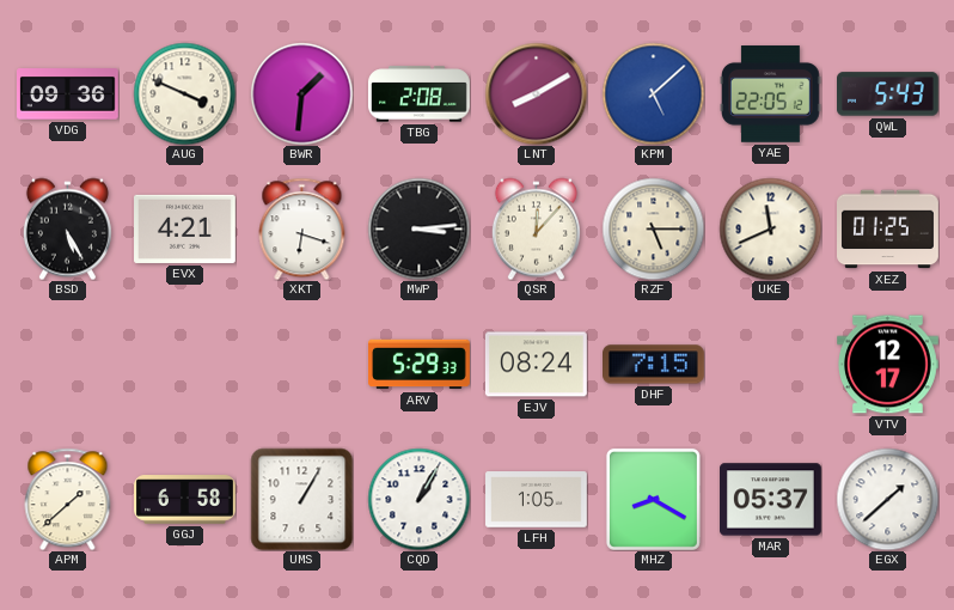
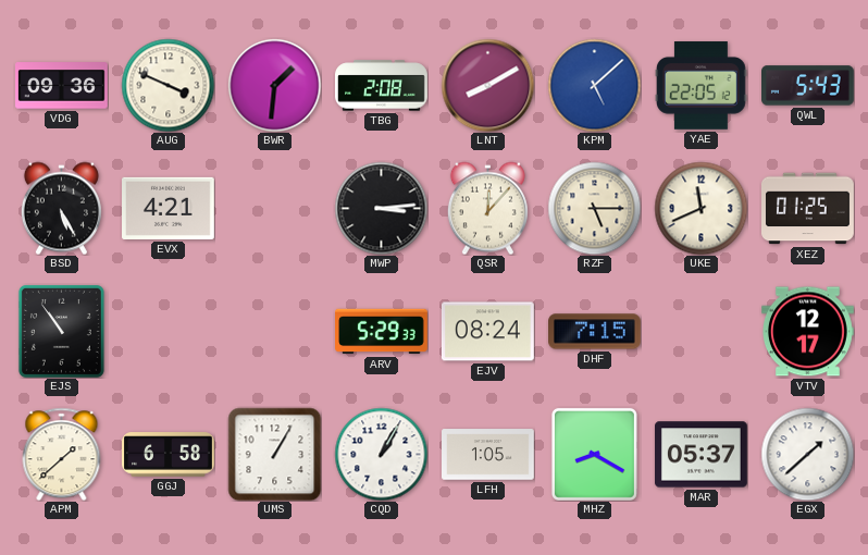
XKT: 6:18 -> none
EJS: none -> 10:54
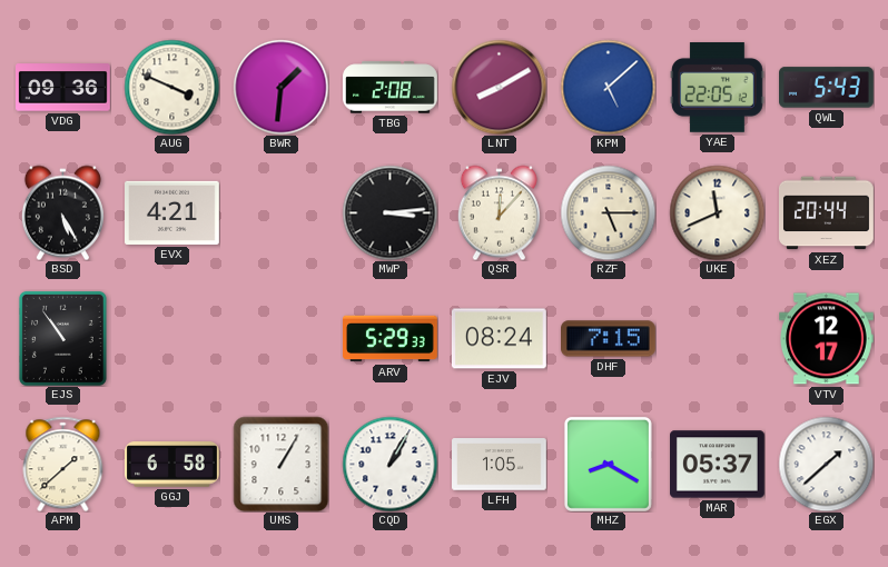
XEZ: 01:25 -> 20:44
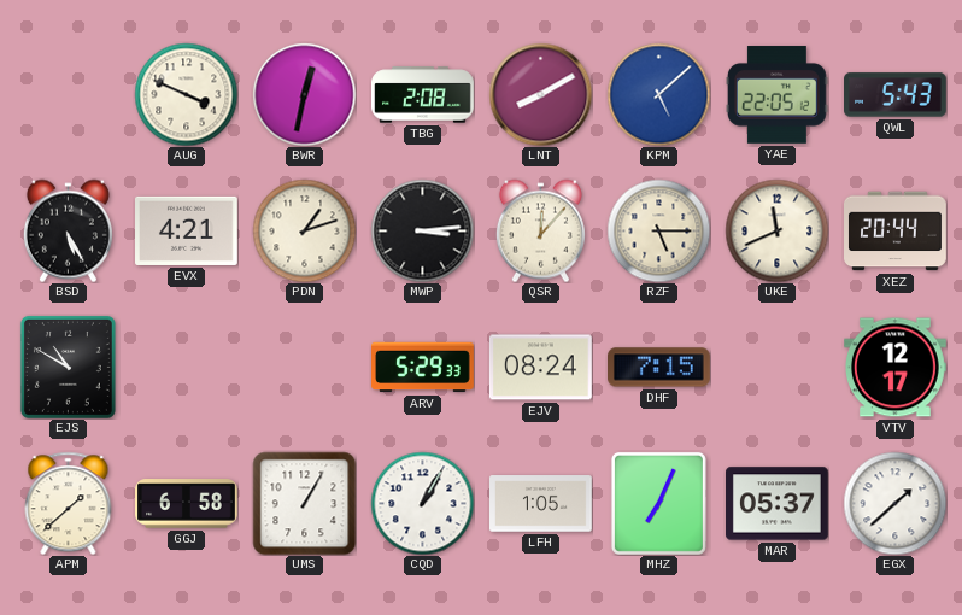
VDG: 09:36 -> none
BWR: 1:31 -> 12:32
PDN: none -> 1:12
EJS: 10:54 -> 10:50
MHZ: 8:20 -> 7:04
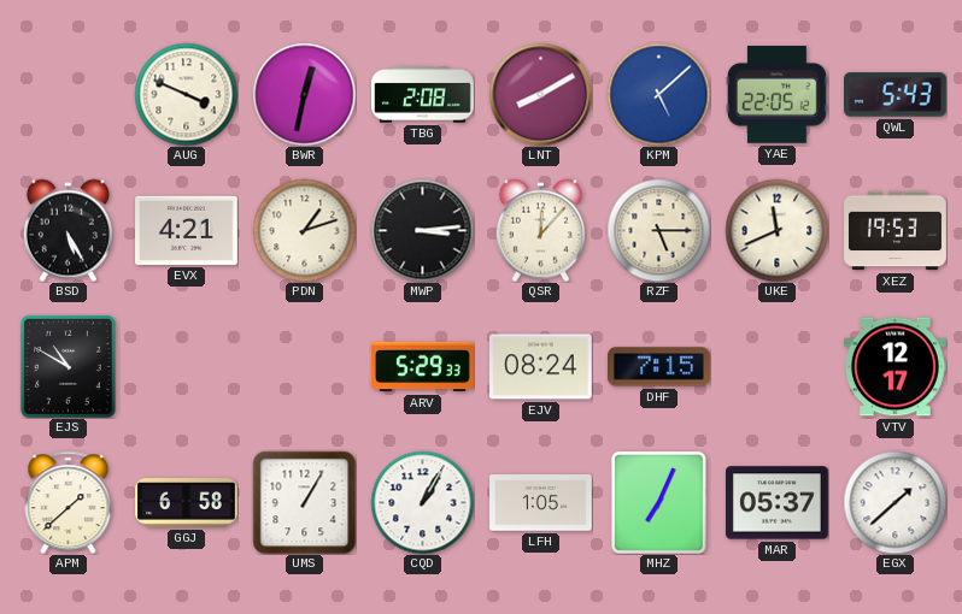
XEZ: 20:44 -> 19:53
